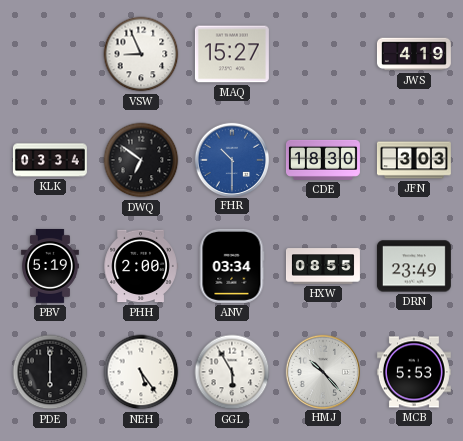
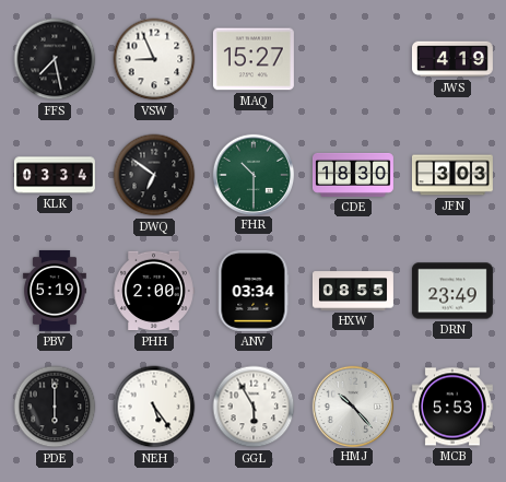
FFS: none -> 7:28
FHR dial: blue -> green
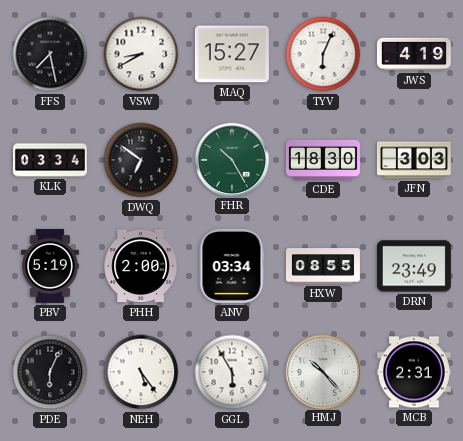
VSW: 8:56 -> 8:40
TYV: none -> 6:04
FHR: 10:30 -> 10:25
PDE: 6:00 -> 6:04
MCB: 5:53 -> 2:31
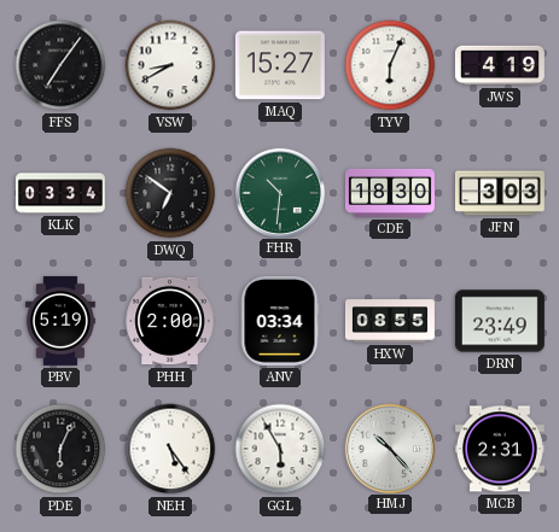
FFS: 7:28 -> 7:06
FHR: 10:25 -> 10:31
